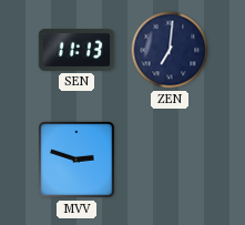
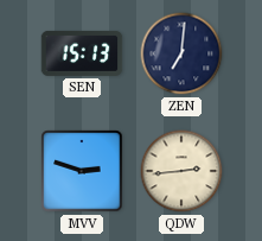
SEN: 11:13 -> 15:13
QDW: none -> 2:44
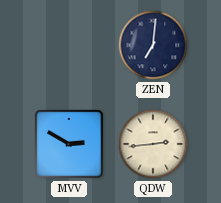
SEN: 15:13 -> none
MVV: 2:48 -> 2:50
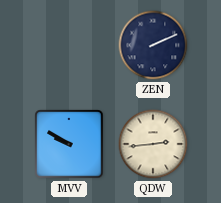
ZEN: 7:01 -> 2:11
MVV: 2:50 -> 9:50
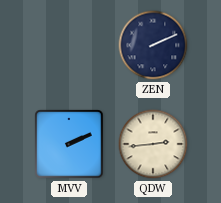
MVV: 9:50 -> 2:11
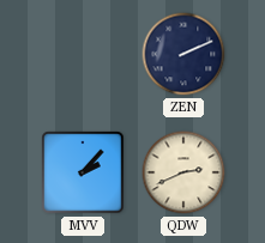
MVV: 2:11 -> 2:07
QDW: 2:44 -> 2:41
